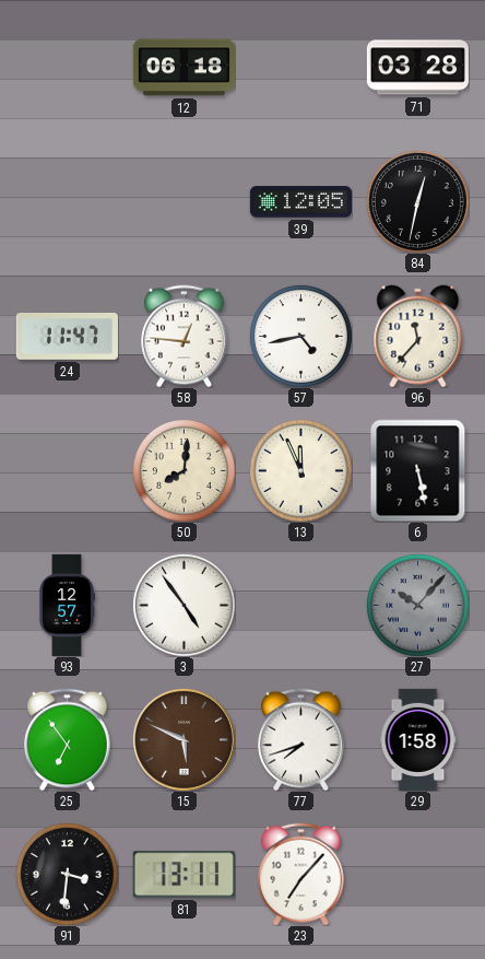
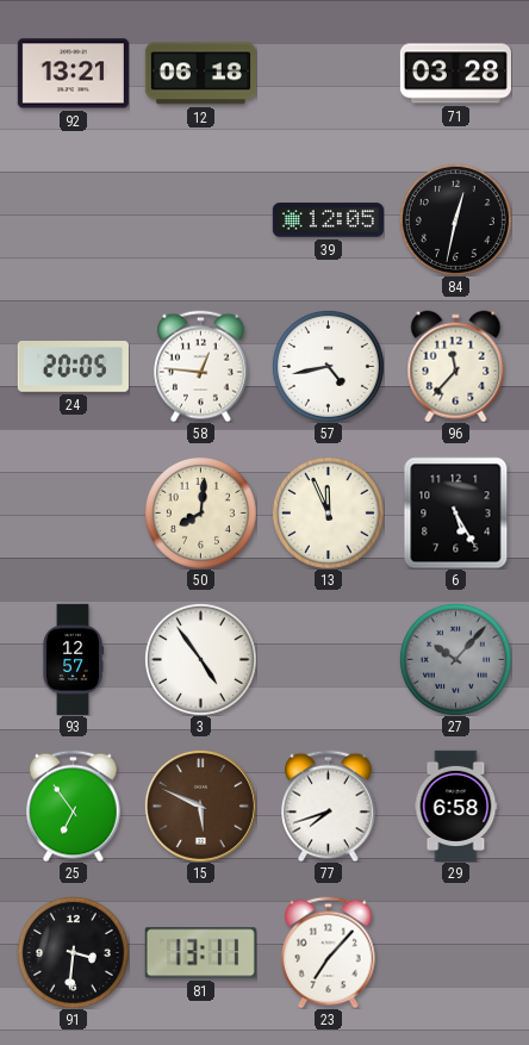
92: none -> 13:21
24: 11:47 -> 20:05
6: 5:28 -> 5:25
29: 1:58 -> 6:58
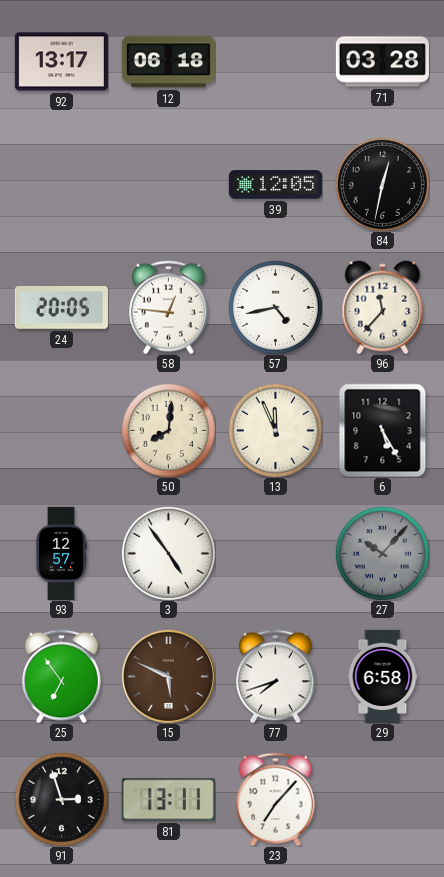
92: 13:21 -> 13:17
91: 3:31 -> 2:57
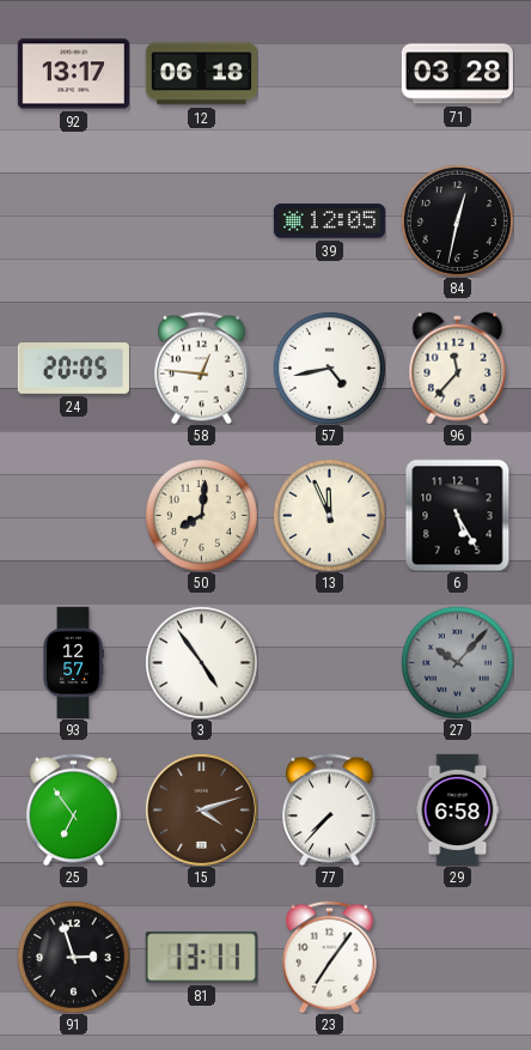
15: 5:49 -> 4:12
77: 7:42 -> 7:37
23: 7:07 -> 7:06
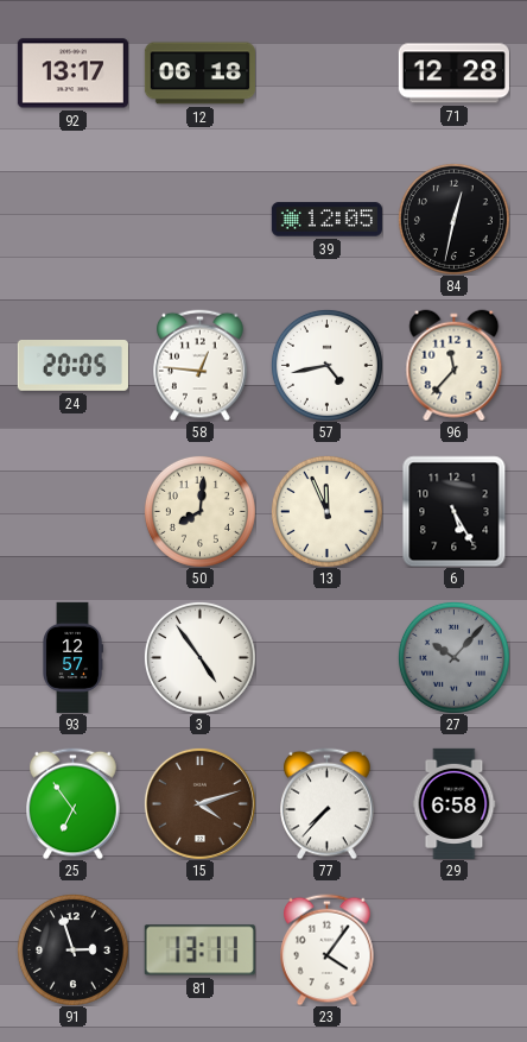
71: 03:28 -> 12:28
23: 7:06 -> 4:06
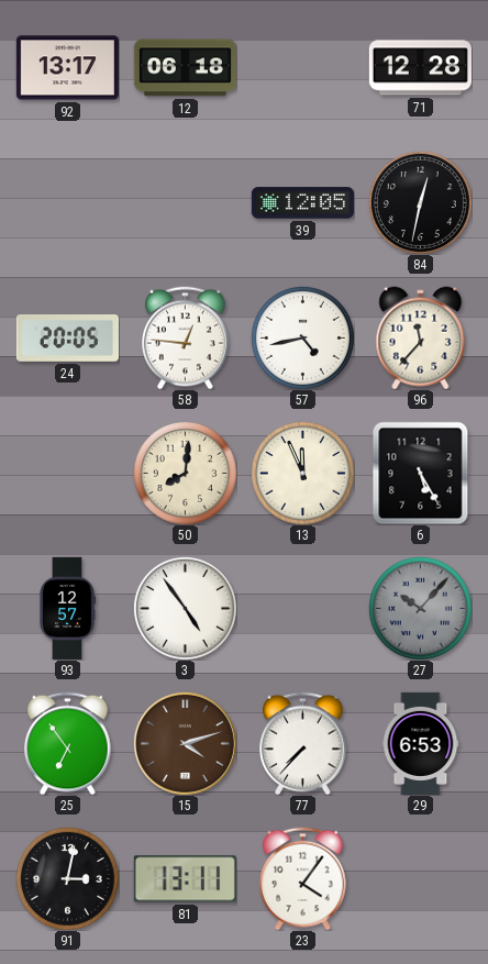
29: 6:58 -> 6:53
91: 2:57 -> 3:02
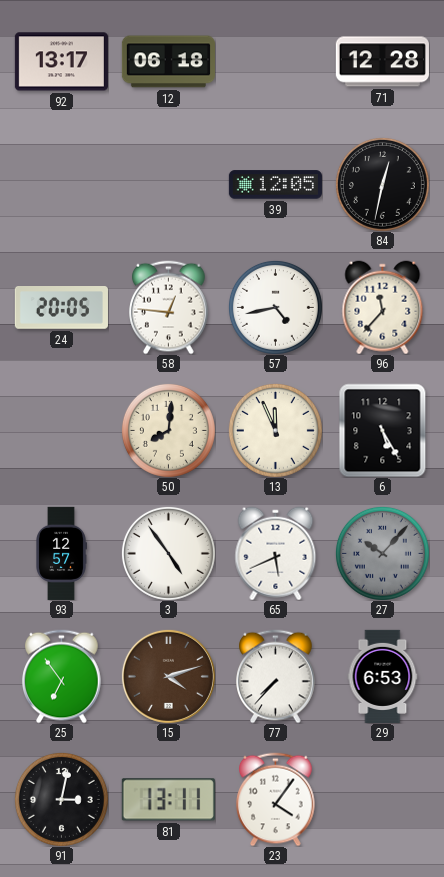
65: none -> 5:41
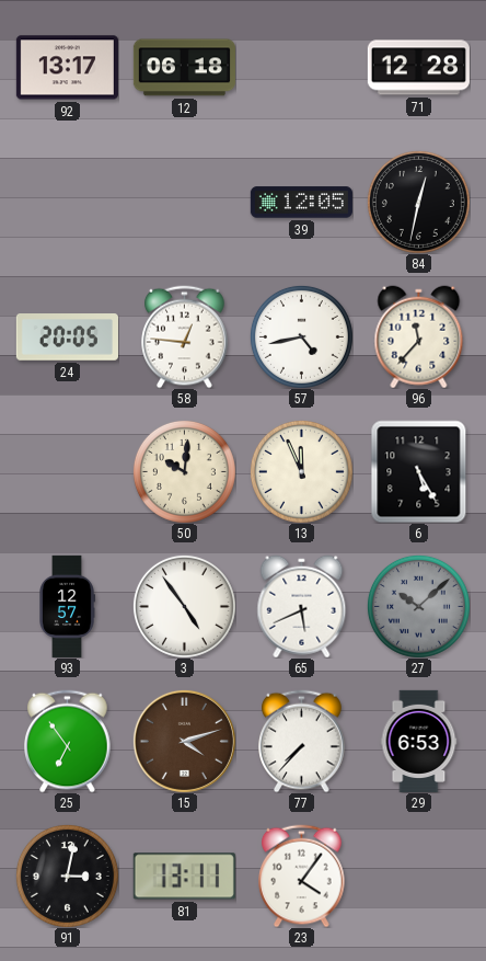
50: 8:01 -> 10:01
27: 10:07 -> 10:08
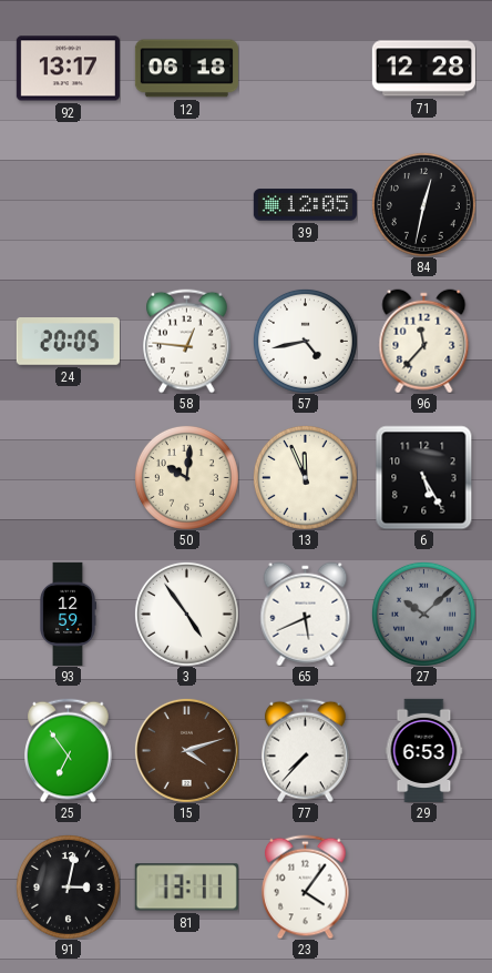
93: 12:57 -> 12:59
